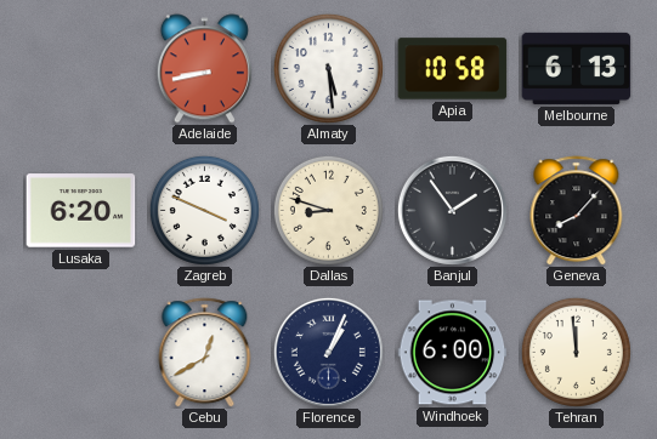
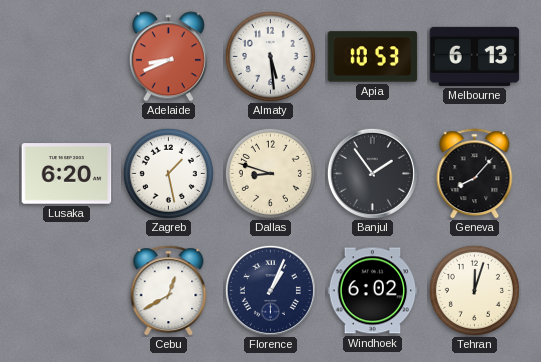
Adelaide: 8:43 -> 8:41
Apia: 10:58 -> 10:53
Zagreb: 3:49 -> 1:28
Windhoek: 6:00 -> 6:02
Tehran: 11:59 -> 12:03
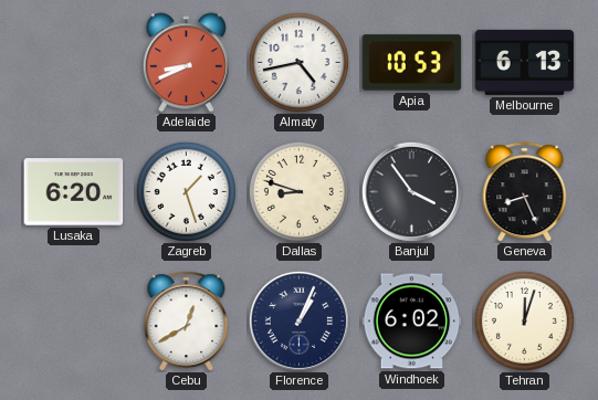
Almaty: 5:29 -> 4:43
Zagreb: 1:28 -> 1:27
Banjul: 1:54 -> 3:54
Geneva: 8:07 -> 8:26
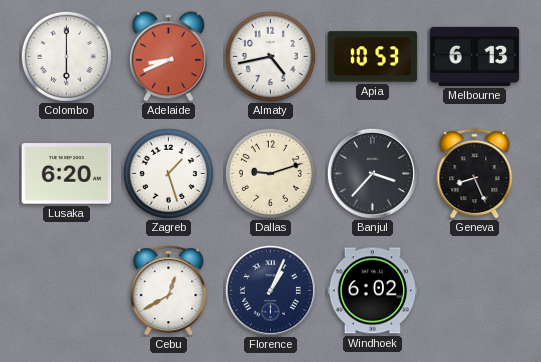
Colombo: none -> 6:00
Dallas: 8:48 -> 9:12
Banjul: 3:54 -> 3:37
Tehran: 12:03 -> none
